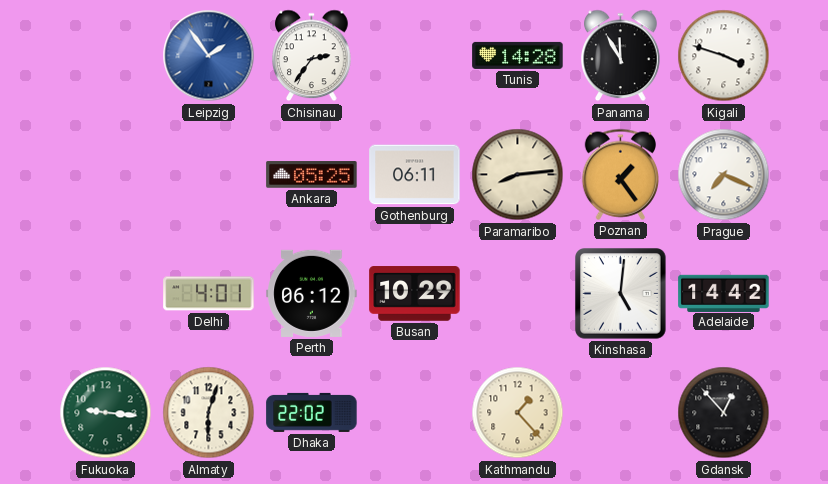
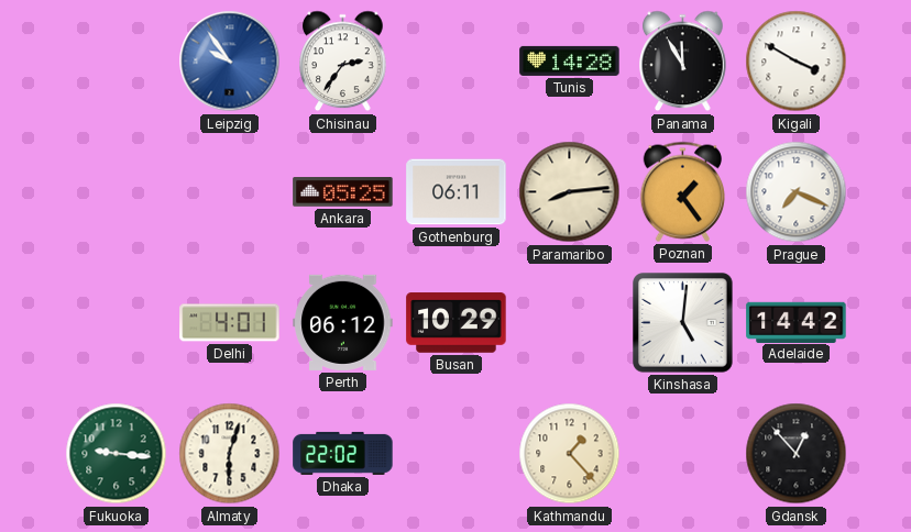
Leipzig: 1:54 -> 9:54
Kigali: 3:48 -> 3:50
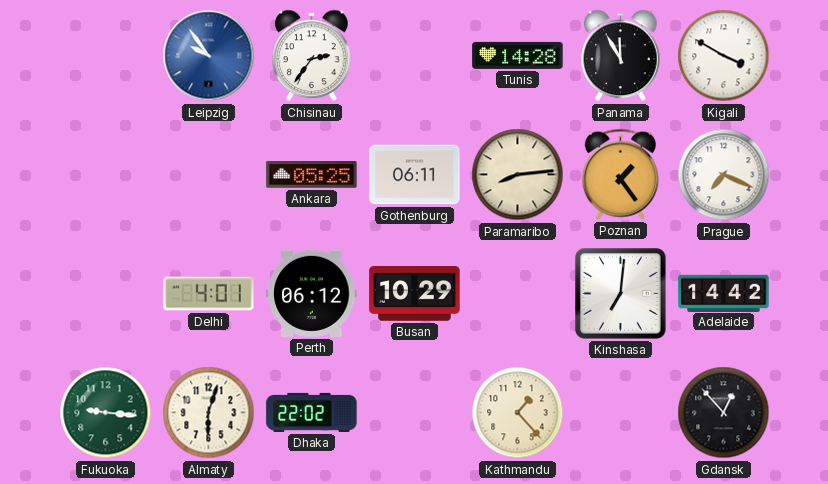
Kinshasa: 5:01 -> 7:01
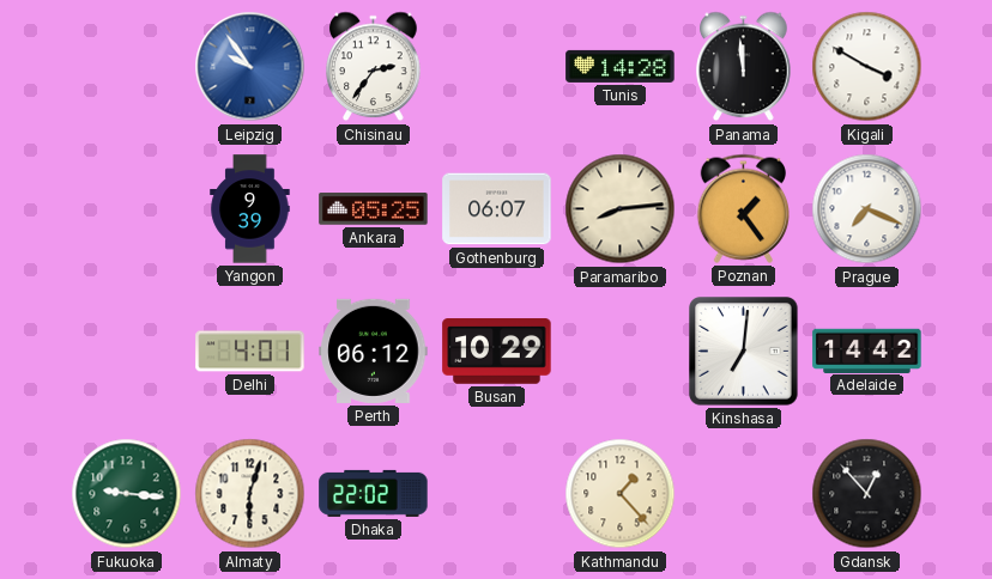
Panama: 11:55 -> 11:59
Yangon: none -> 9:39
Gothenburg: 06:11 -> 06:07
